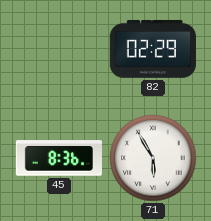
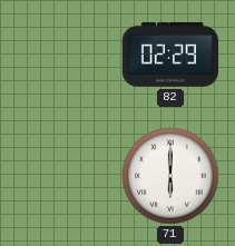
45: 8:36 -> none
71: 5:55 -> 6:00
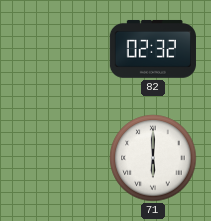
82: 02:29 -> 02:32
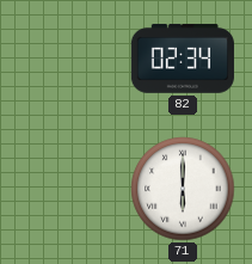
82: 02:32 -> 02:34
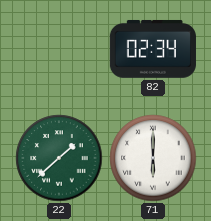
22: none -> 1:38
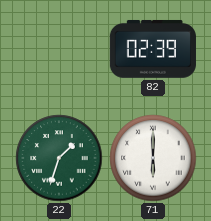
82: 02:34 -> 02:39
22: 1:38 -> 1:33
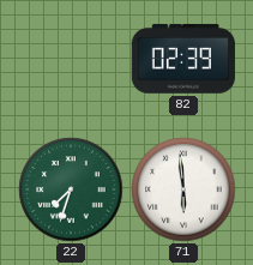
22: 1:33 -> 7:33
71: 6:00 -> 5:59
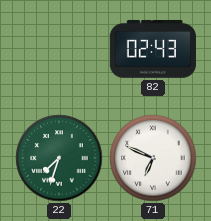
82: 02:39 -> 02:43
71: 5:59 -> 6:49
